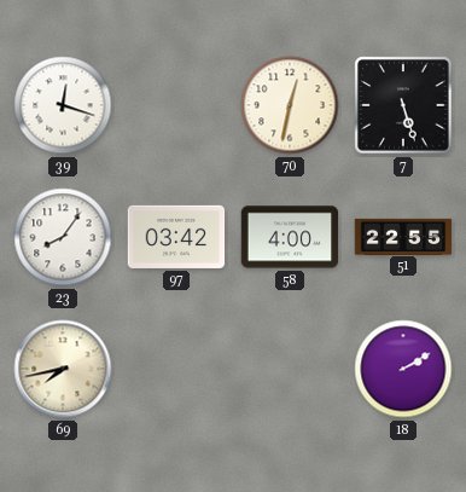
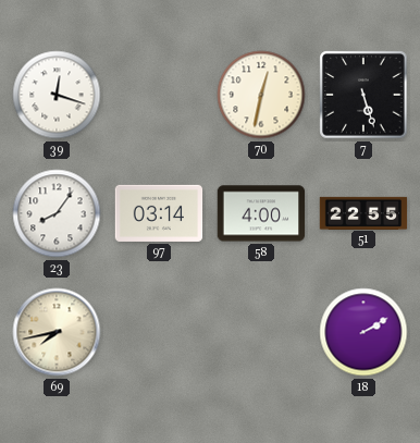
97: 03:42 -> 03:14
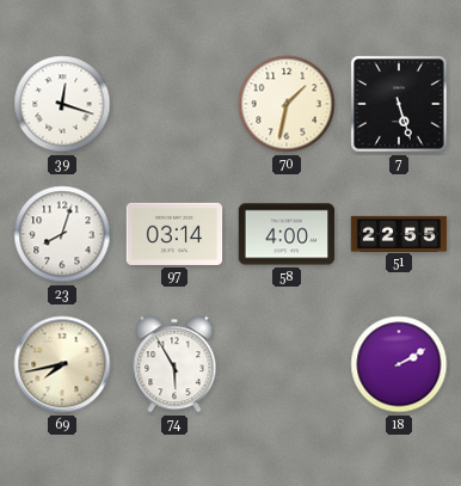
70: 12:32 -> 1:32
23: 8:06 -> 8:03
74: none -> 5:55
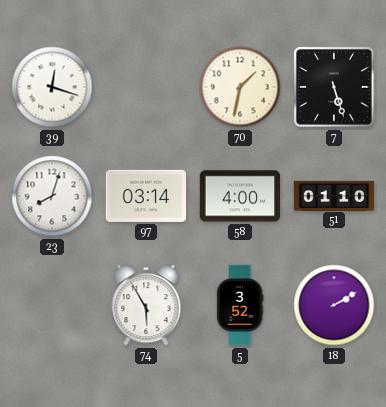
51: 22:55 -> 01:10
69: 7:43 -> none
5: none -> 3:52
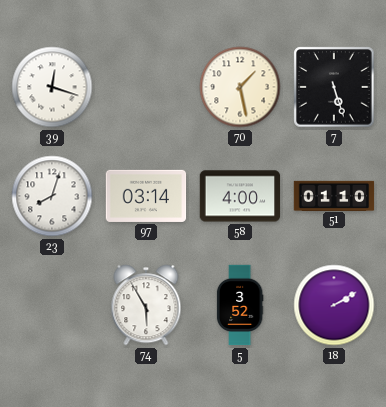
70: 1:32 -> 1:28
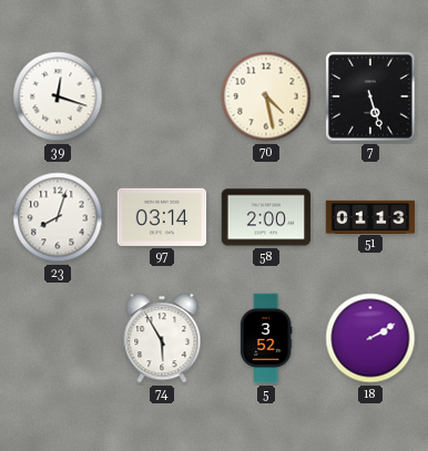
70: 1:28 -> 4:28
58: 4:00 -> 2:00
51: 01:10 -> 01:13
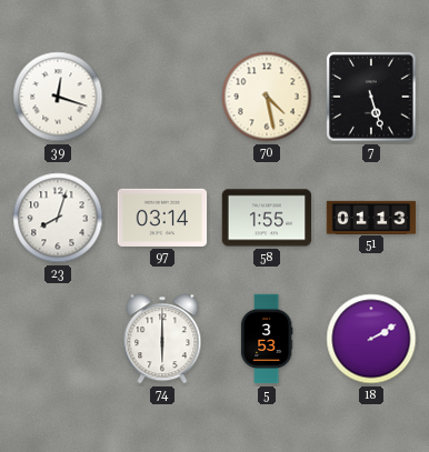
58: 2:00 -> 1:55
74: 5:55 -> 6:00
5: 3:52 -> 3:53
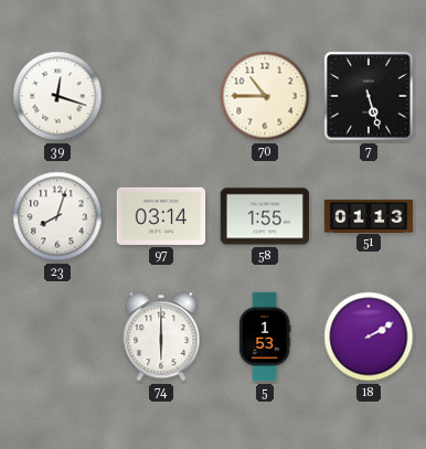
70: 4:28 -> 10:45
5: 3:53 -> 1:53
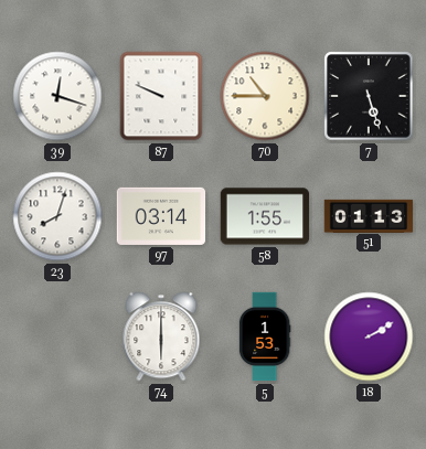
87: none -> 9:49
